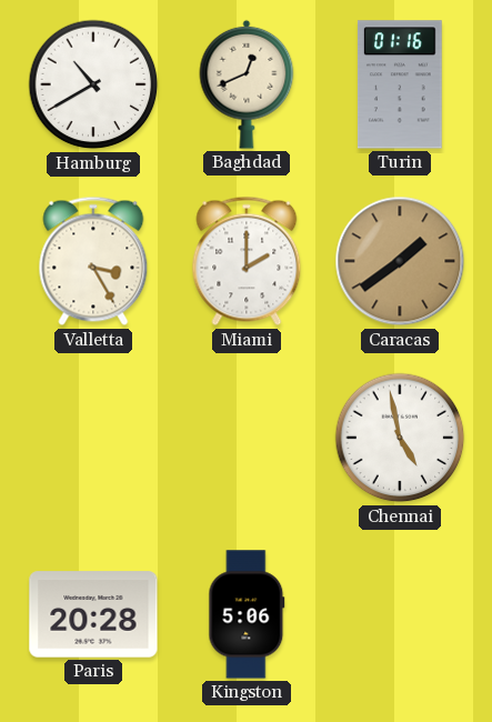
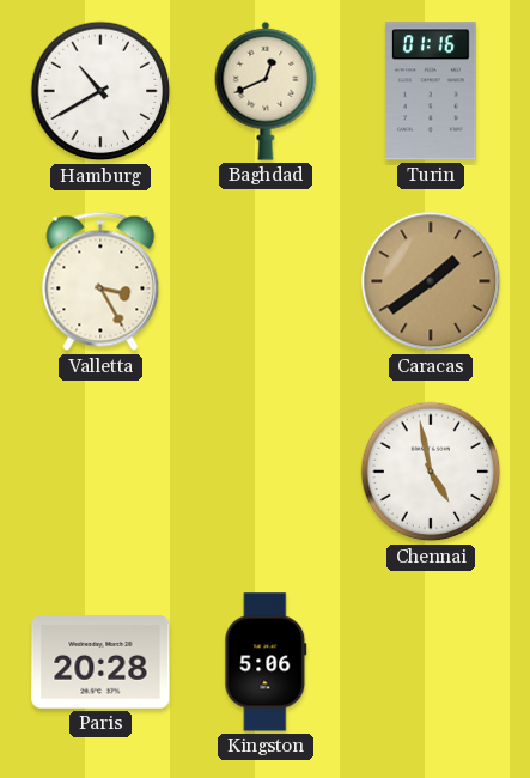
Miami: 2:00 -> none
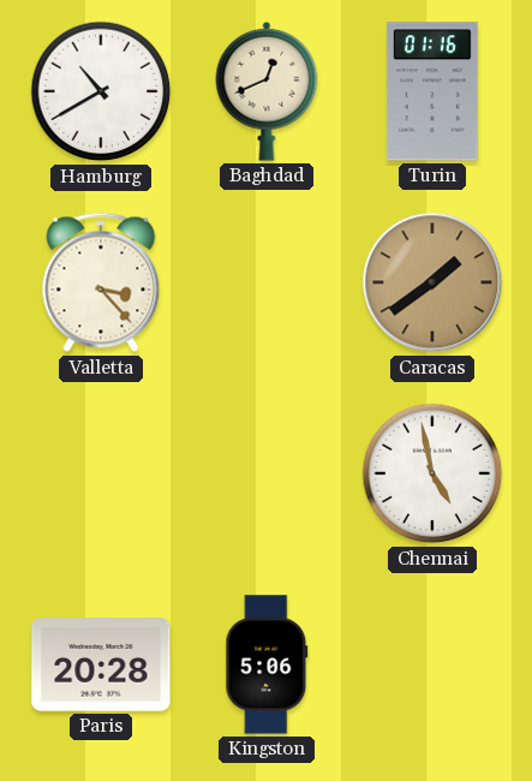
Valletta: 3:25 -> 3:23
